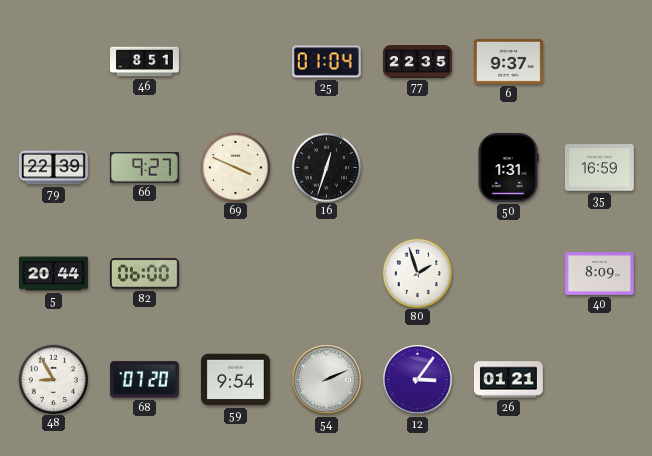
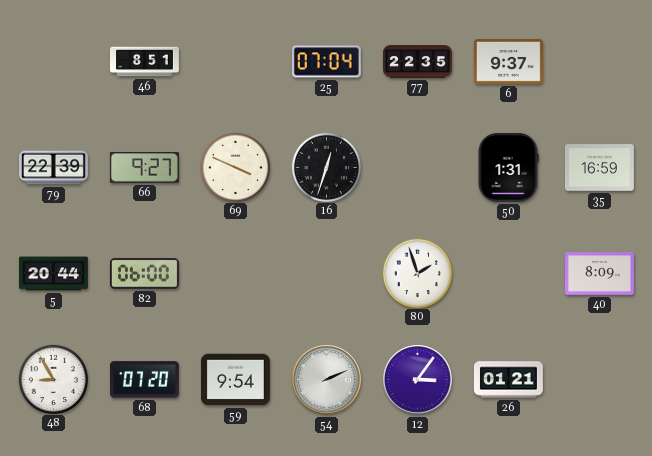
25: 01:04 -> 07:04
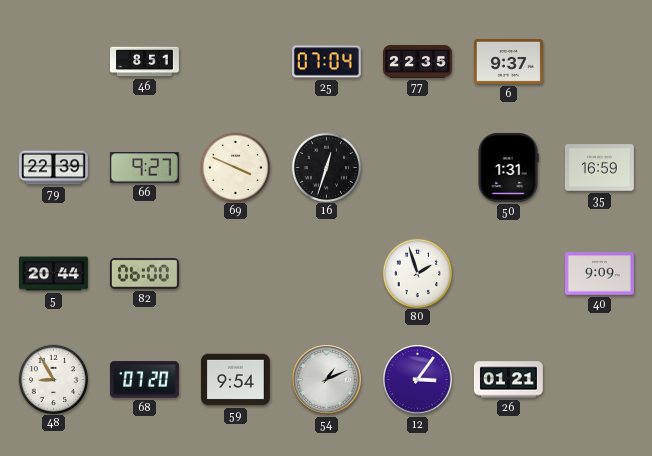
40: 8:09 -> 9:09
54: 2:11 -> 1:11
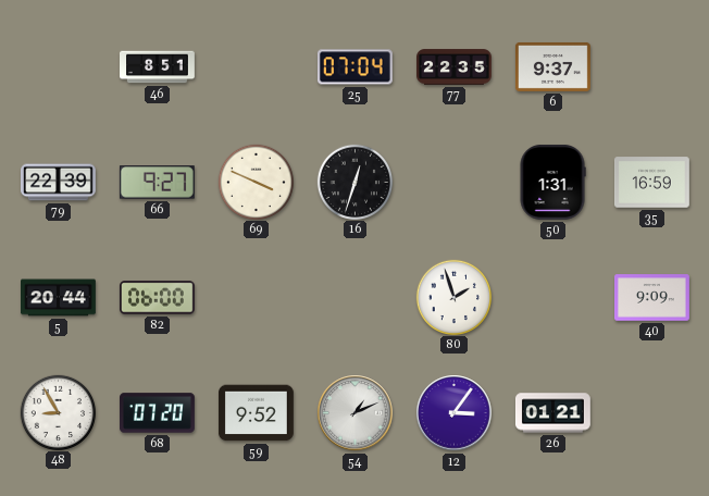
59: 9:54 -> 9:52
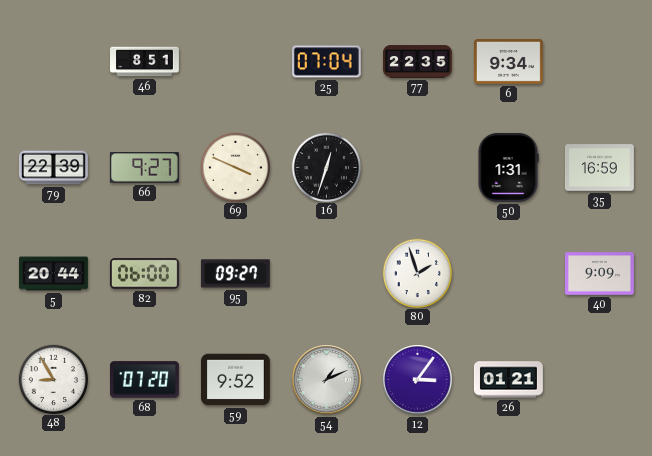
6: 9:37 -> 9:34
95: none -> 09:27
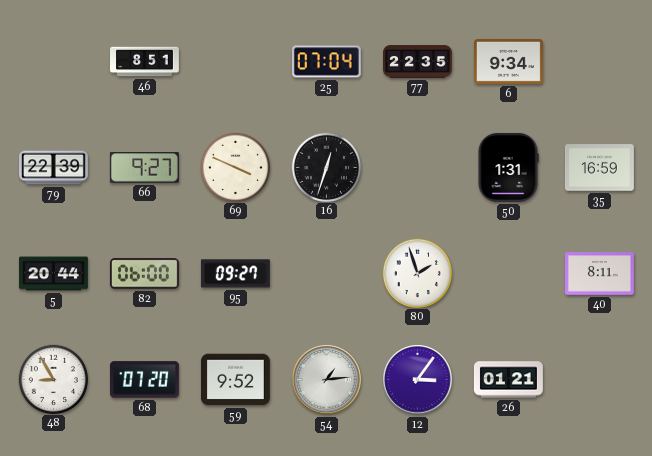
40: 9:09 -> 8:11
54: 1:11 -> 1:14
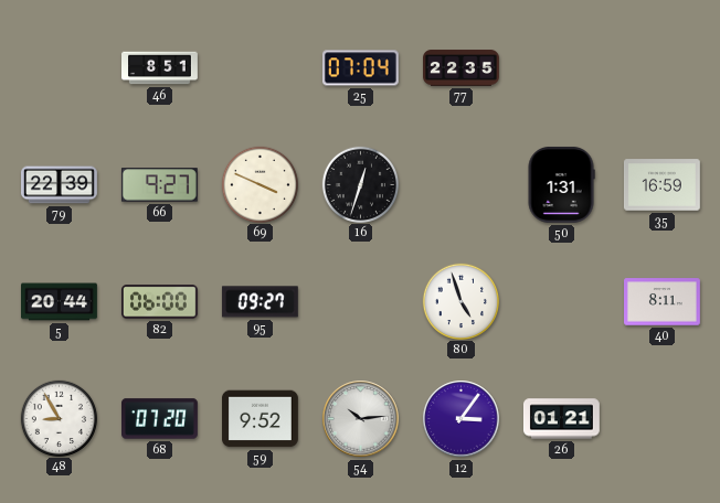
6: 9:34 -> none
80: 1:57 -> 4:57
54: 1:14 -> 10:14
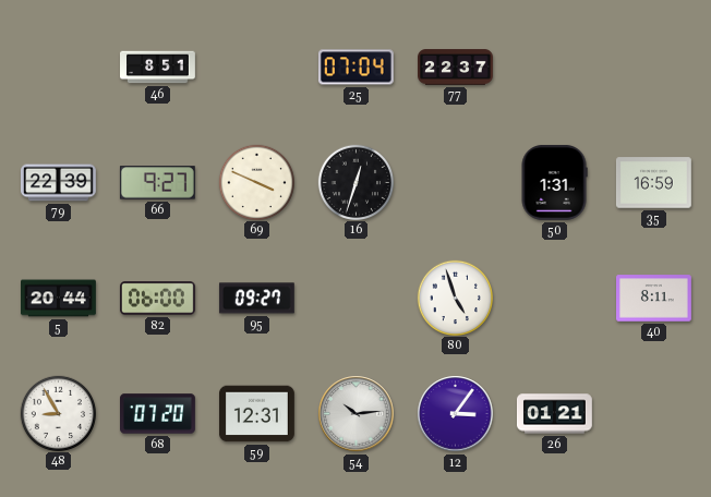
77: 22:35 -> 22:37
59: 9:52 -> 12:31
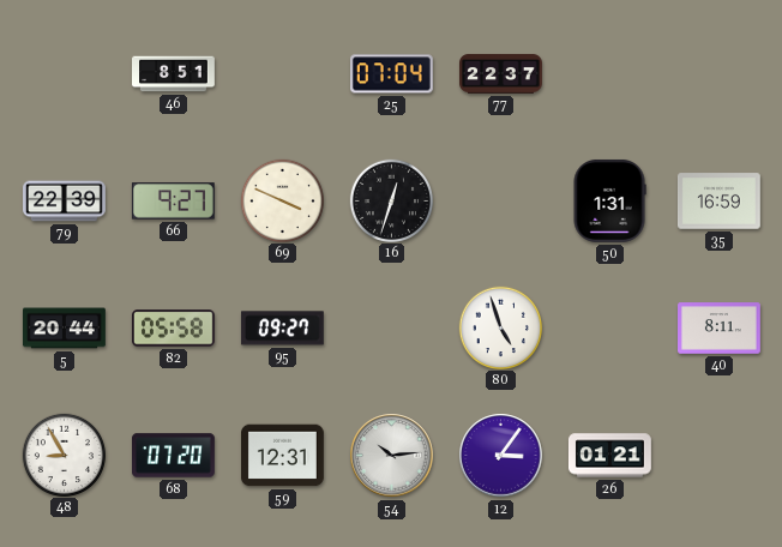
82: 06:00 -> 05:58
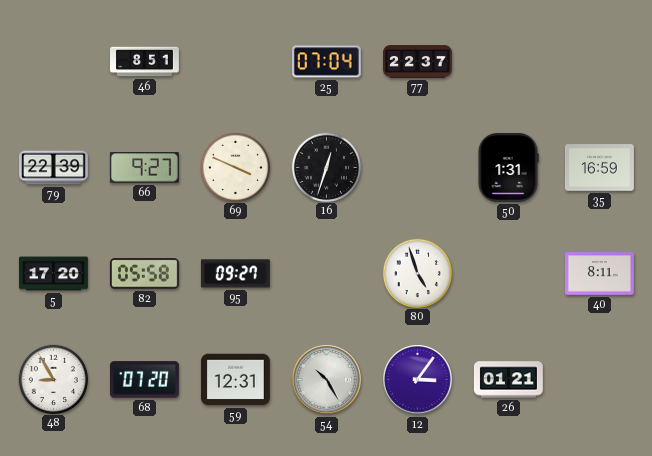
5: 20:44 -> 17:20
54: 10:14 -> 10:25
